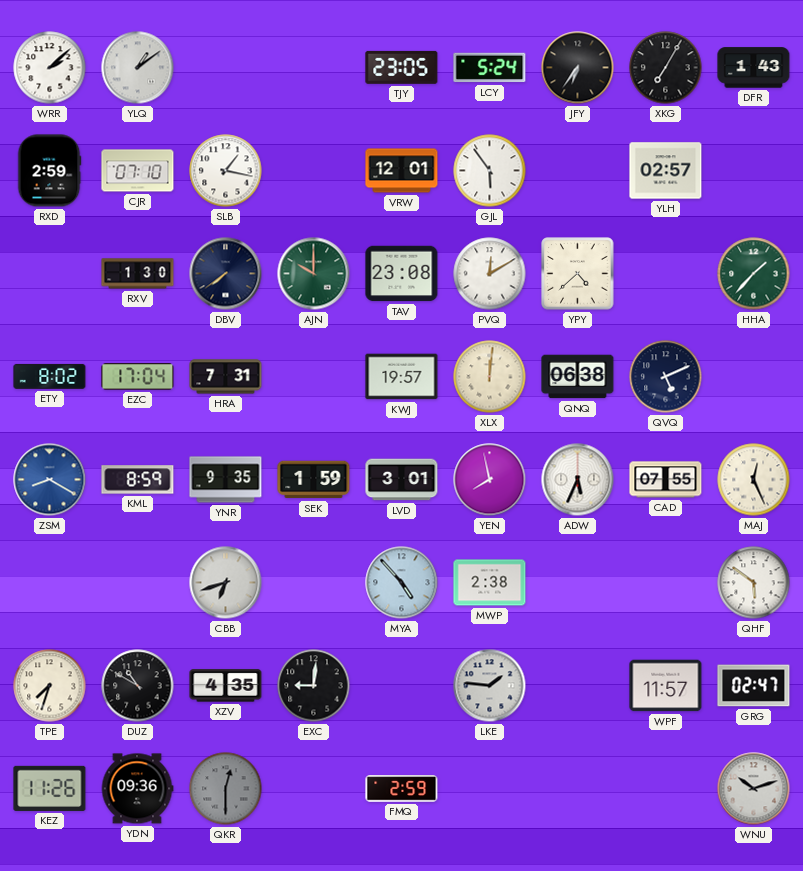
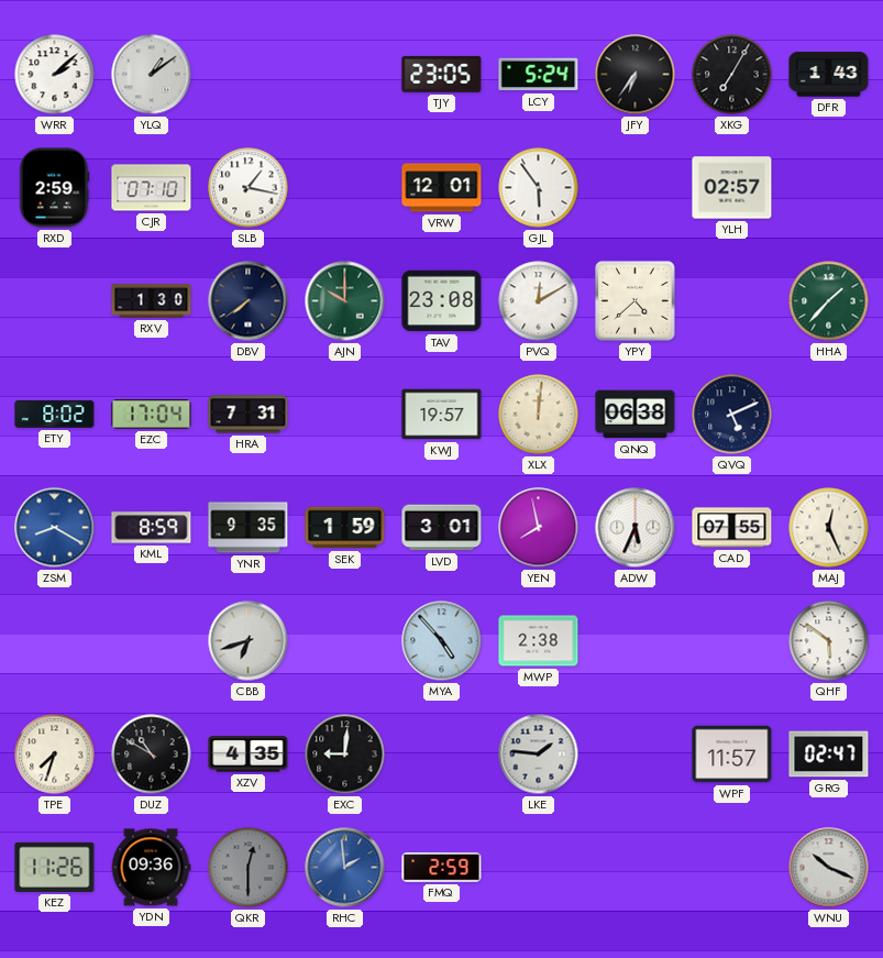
RHC: none -> 1:59
WNU: 10:12 -> 10:19
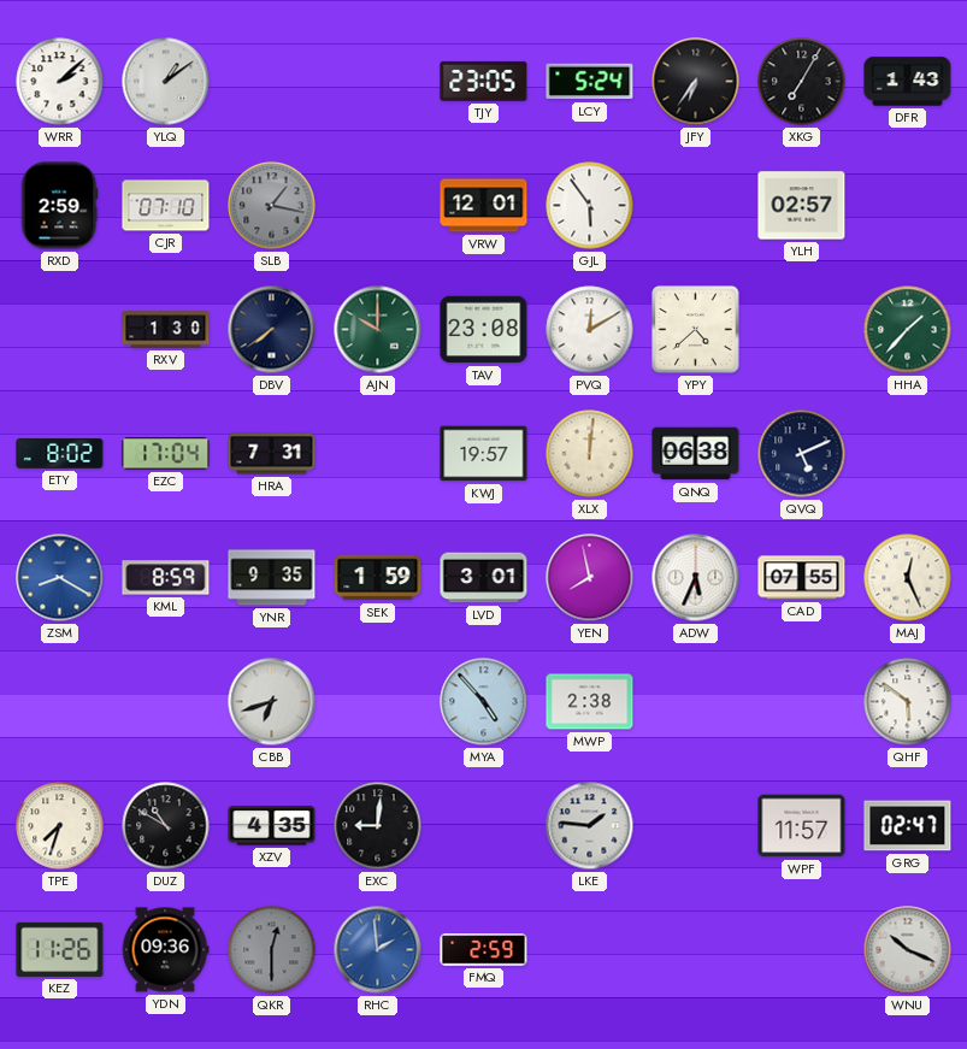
SLB dial: white -> grey
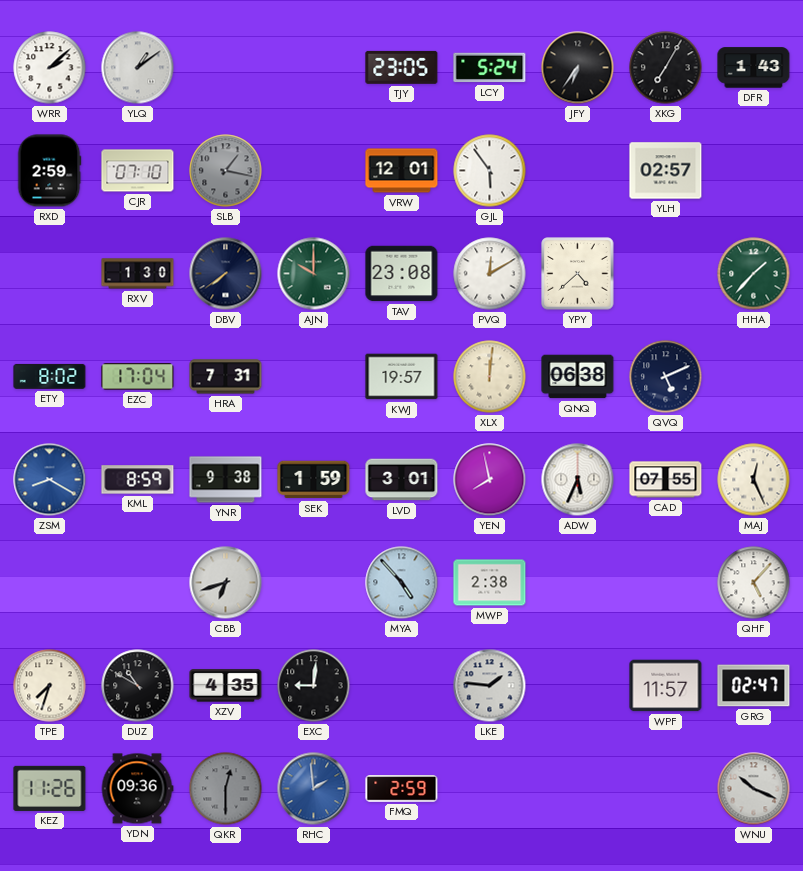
YNR: 9:35 -> 9:38
QHF: 5:51 -> 5:07
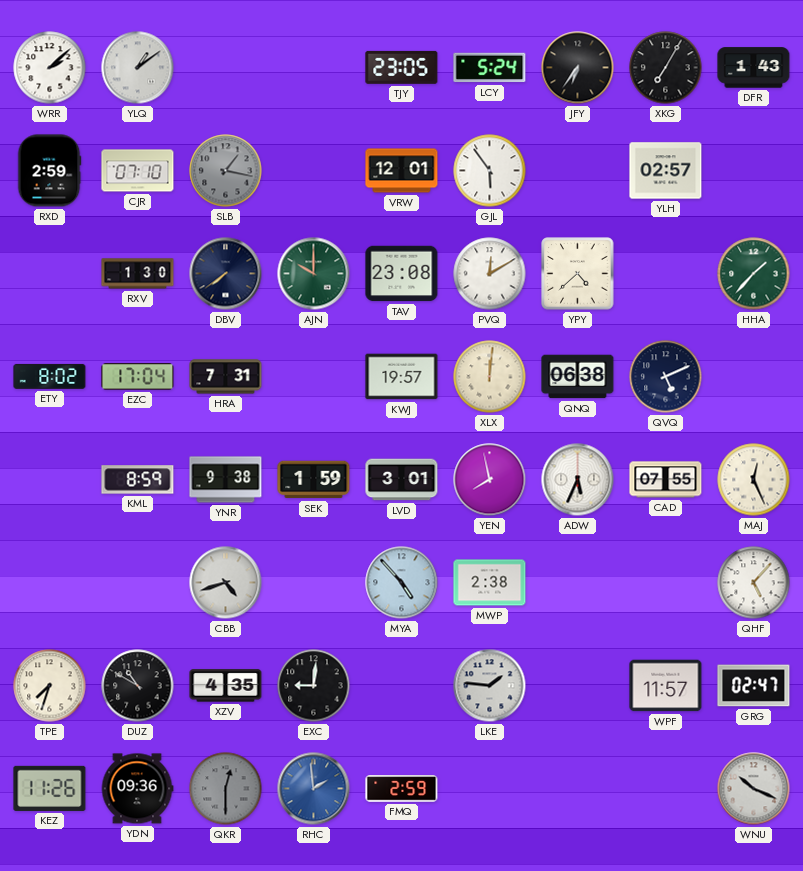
ZSM: 8:20 -> none
CBB: 6:42 -> 4:42
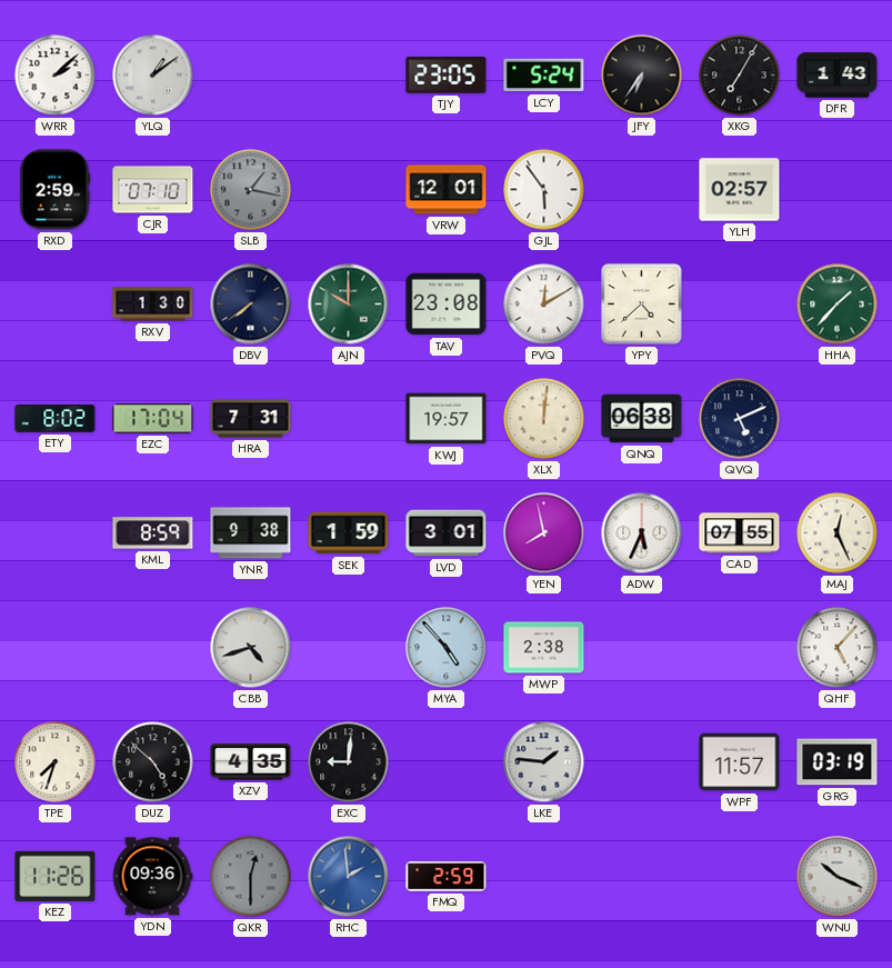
DUZ: 10:50 -> 4:52
GRG: 02:47 -> 03:19
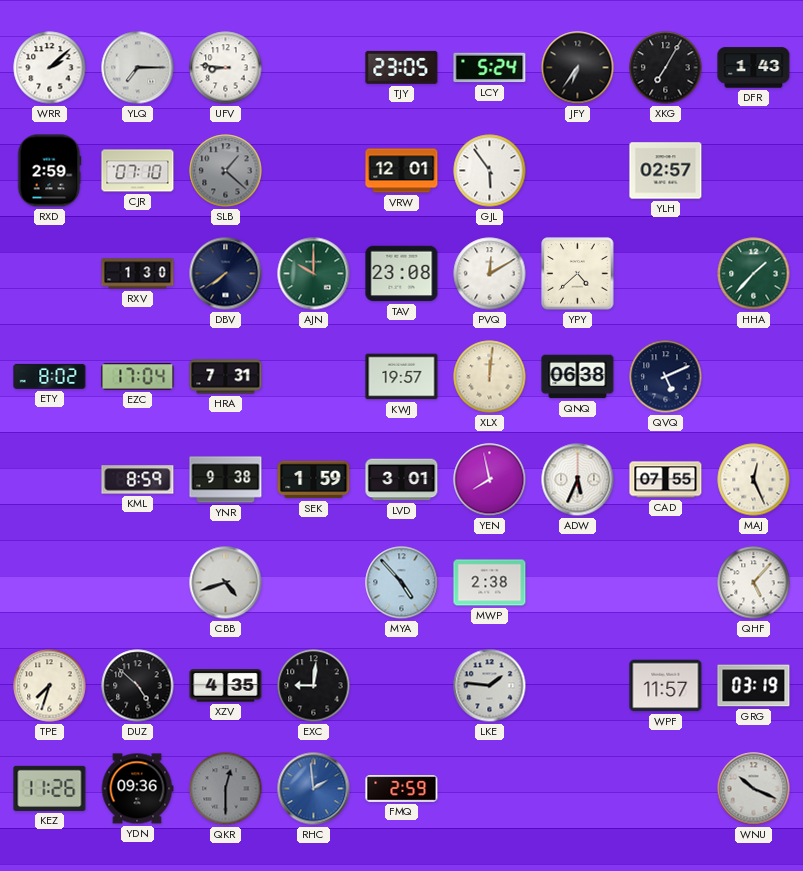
YLQ: 1:09 -> 7:15
UFV: none -> 8:46
SLB: 1:17 -> 1:22
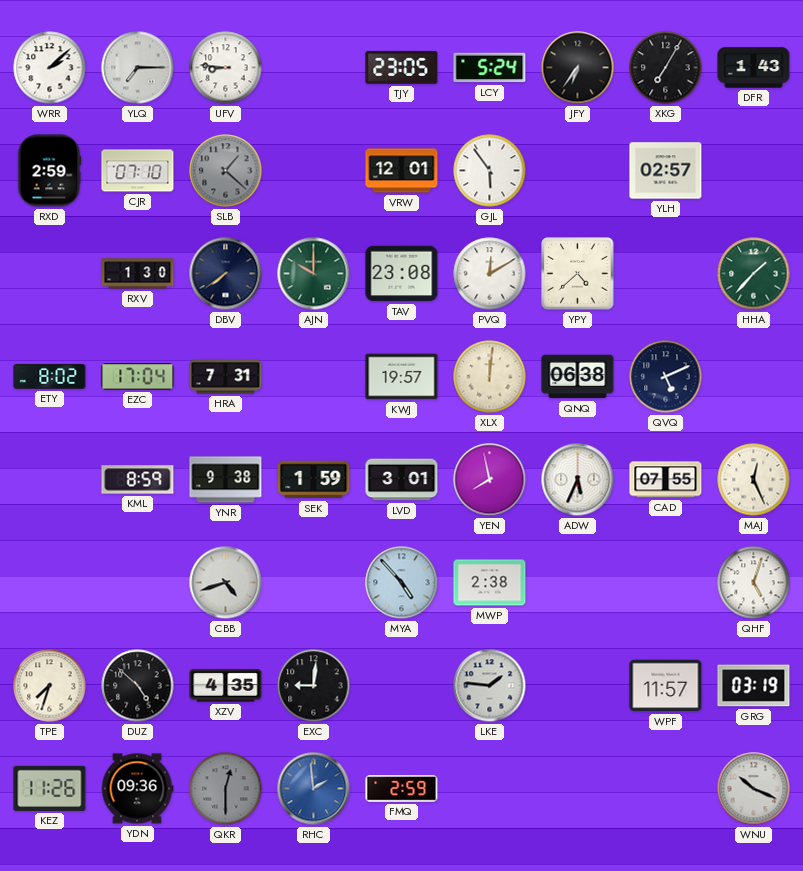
QHF: 5:07 -> 5:03
